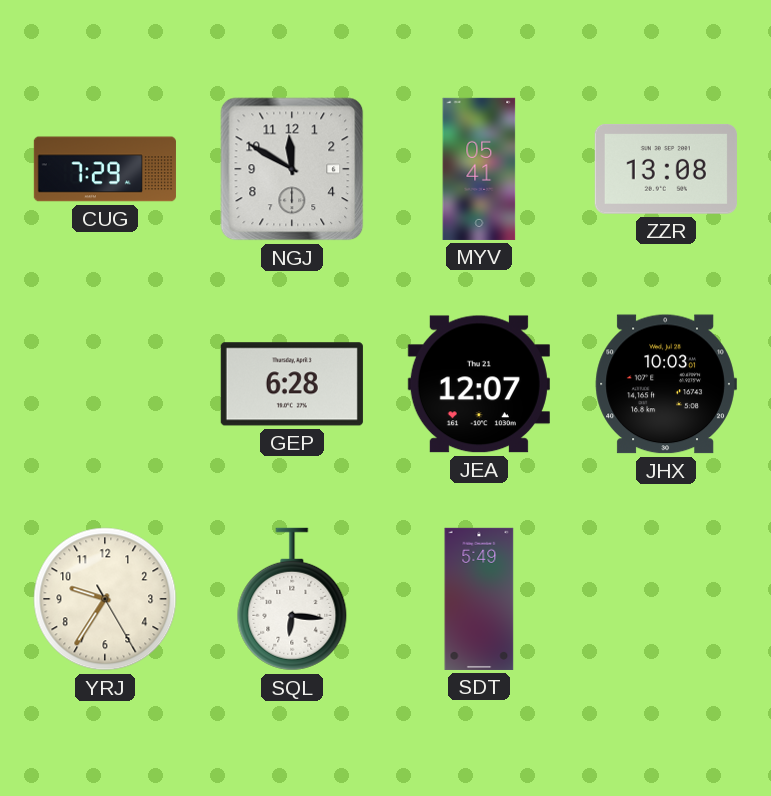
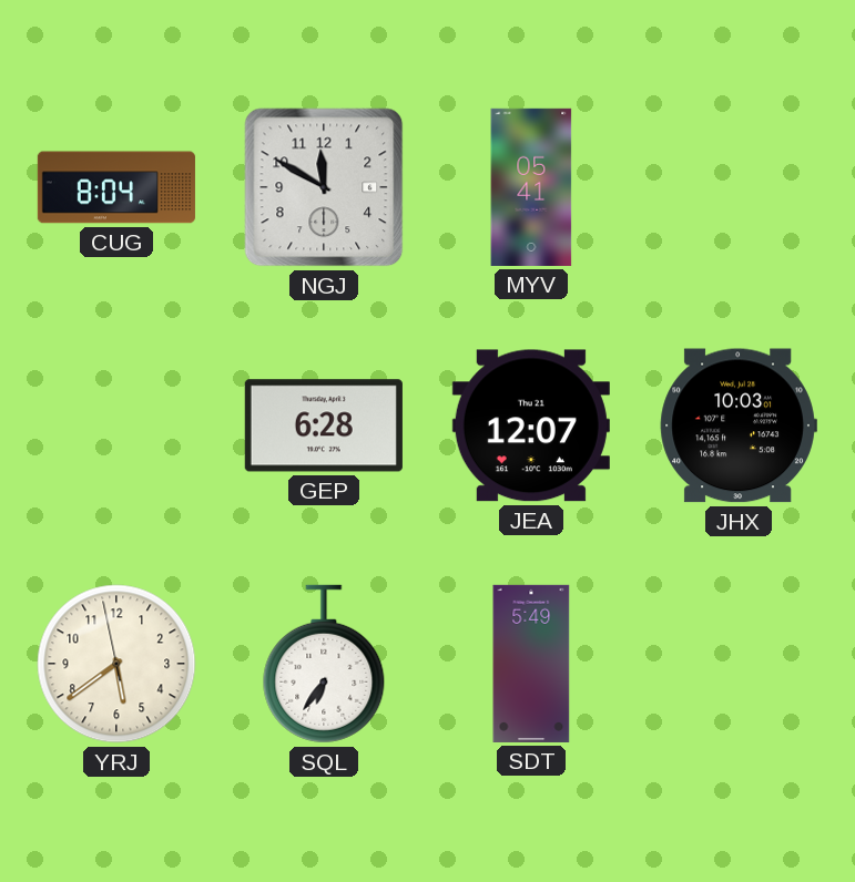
CUG: 7:29 -> 8:04
ZZR: 13:08 -> none
YRJ: 9:35 -> 5:38
SQL: 6:16 -> 6:36
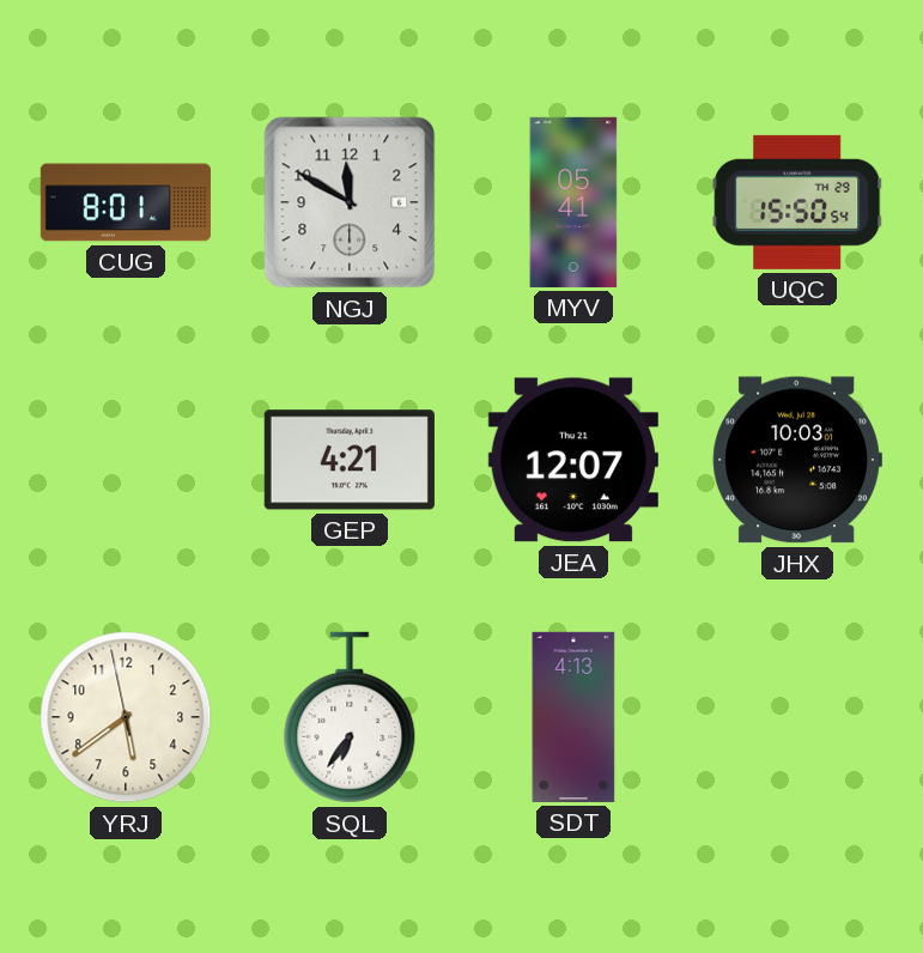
CUG: 8:04 -> 8:01
UQC: none -> 15:50
GEP: 6:28 -> 4:21
SDT: 5:49 -> 4:13
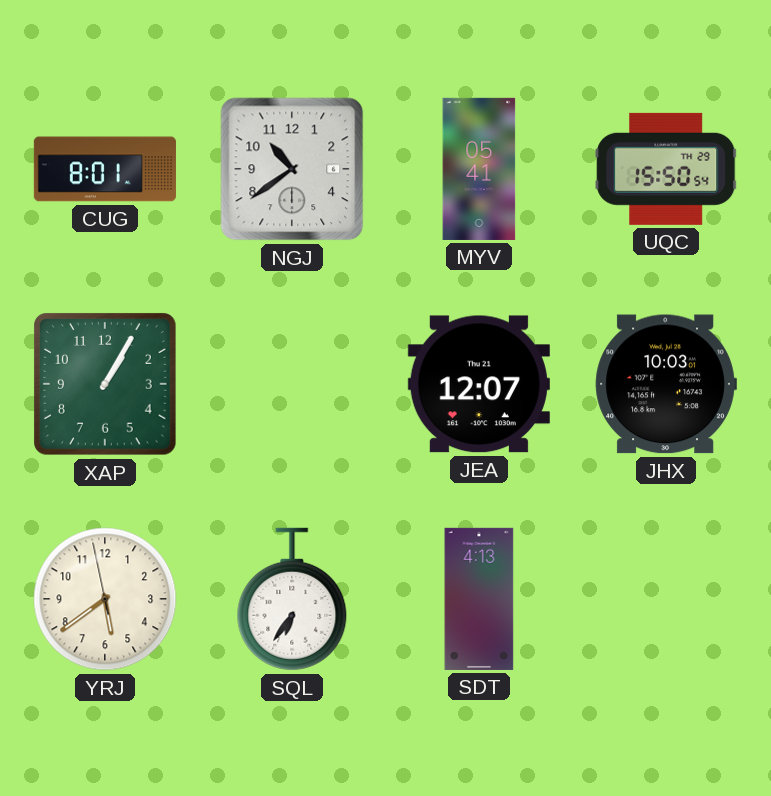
NGJ: 11:50 -> 10:39
XAP: none -> 1:05
GEP: 4:21 -> none
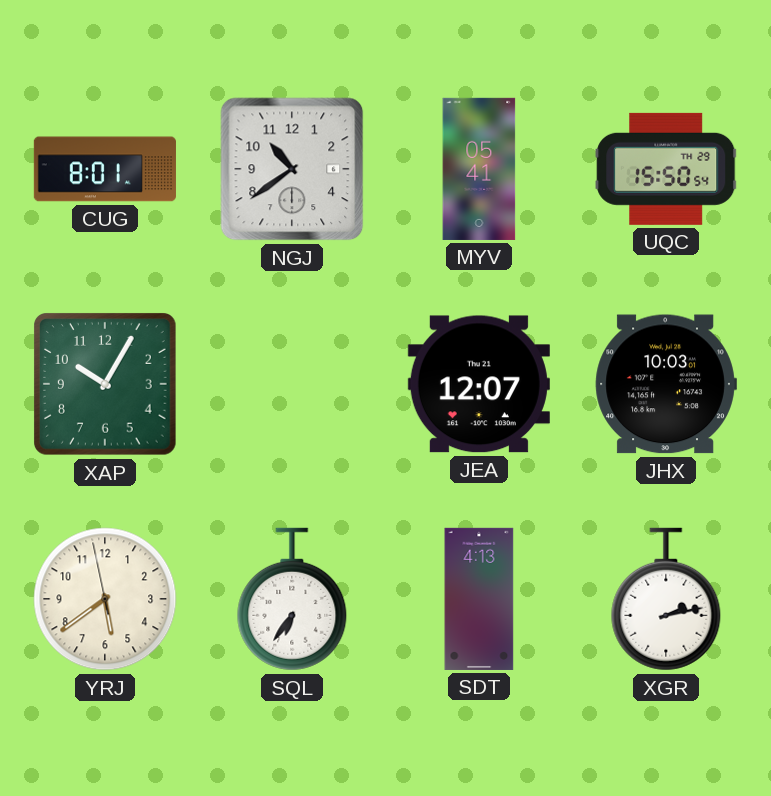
XAP: 1:05 -> 10:05
XGR: none -> 2:13
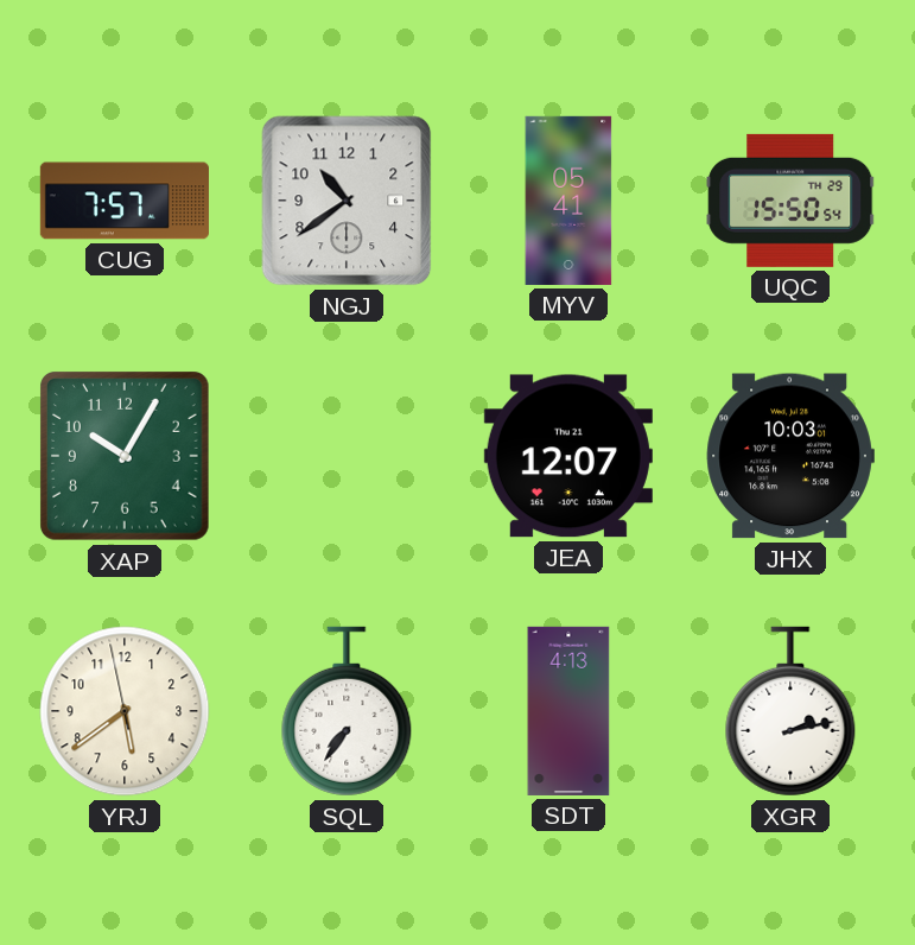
CUG: 8:01 -> 7:57
SQL: 6:36 -> 7:36
